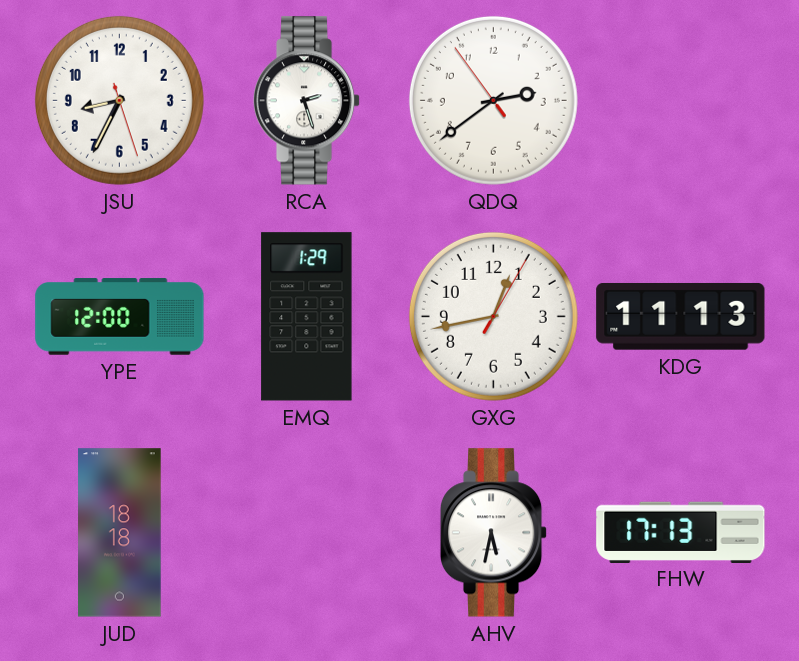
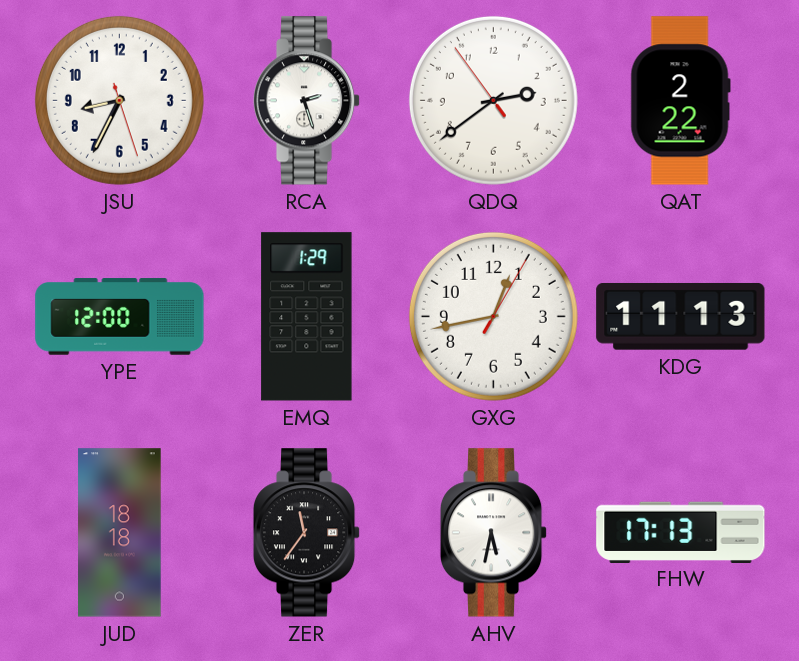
QAT: none -> 2:22
ZER: none -> 11:36
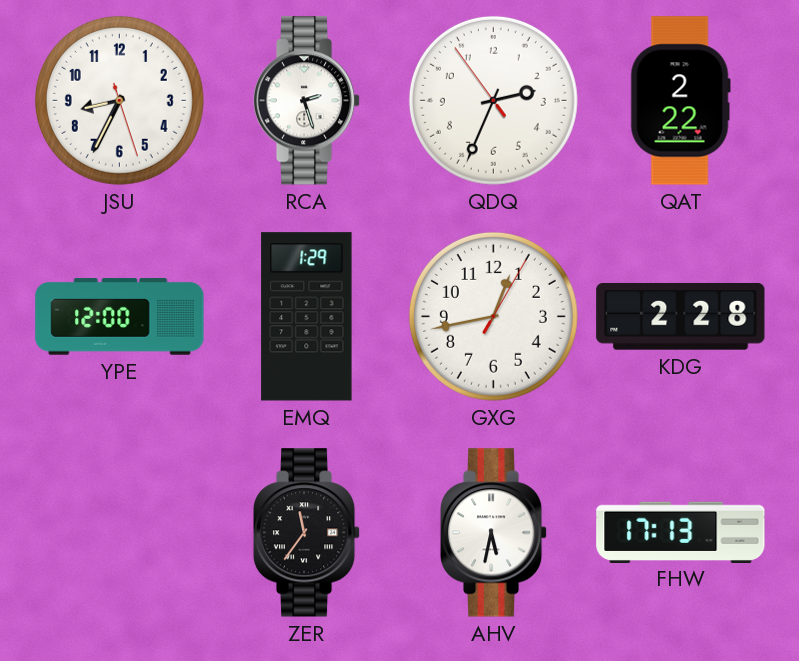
QDQ: 2:38 -> 2:33
KDG: 11:13 -> 2:28
JUD: 18:18 -> none
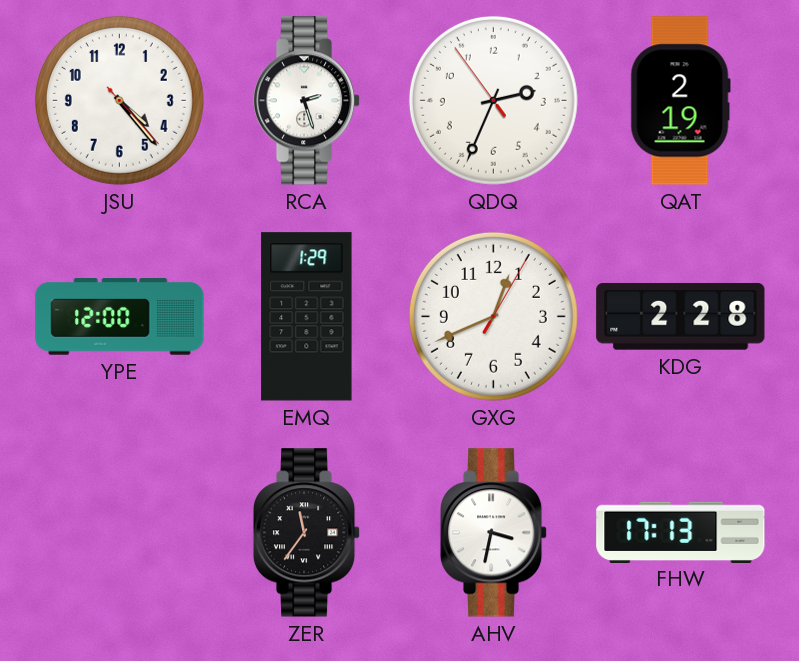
JSU: 8:34 -> 4:23
QAT: 2:22 -> 2:19
GXG: 12:43 -> 12:41
AHV: 5:32 -> 3:32
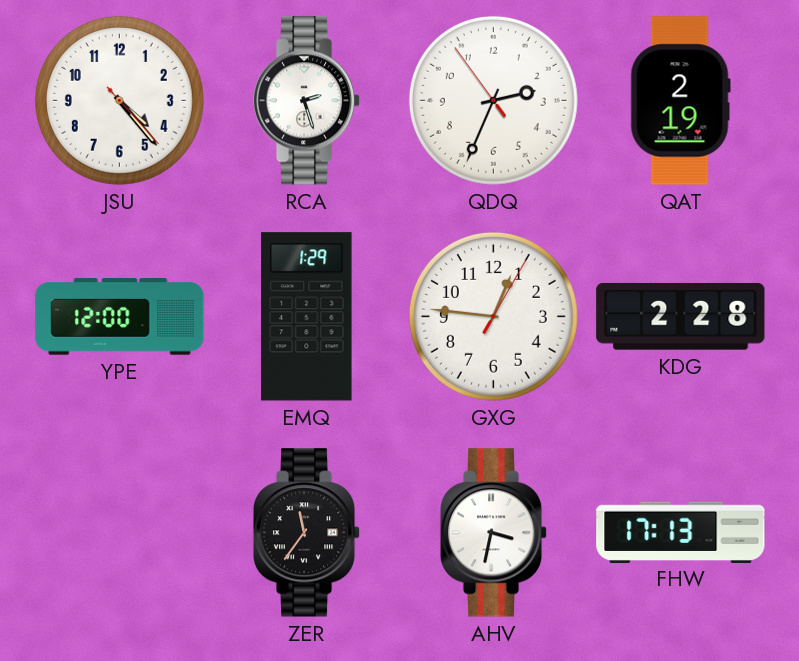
GXG: 12:41 -> 12:46
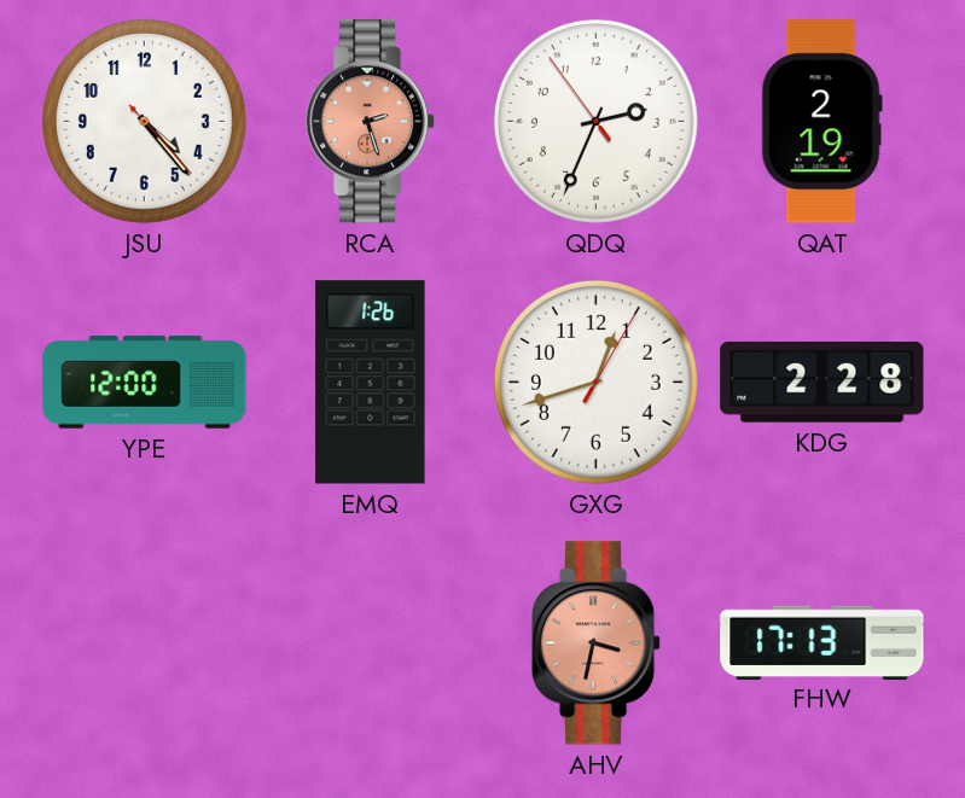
RCA dial: white -> salmon
EMQ: 1:29 -> 1:26
GXG: 12:46 -> 12:42
ZER: 11:36 -> none
AHV dial: white -> salmon
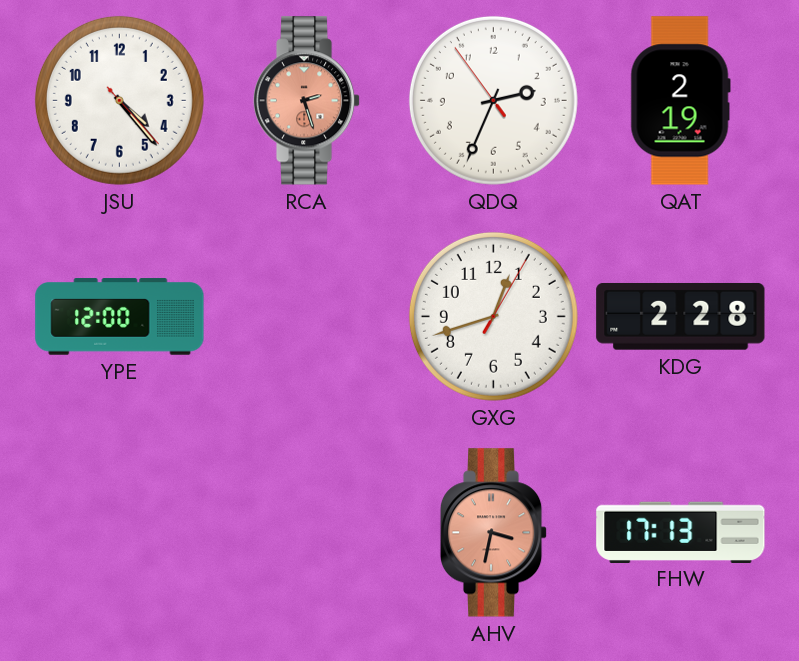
EMQ: 1:26 -> none
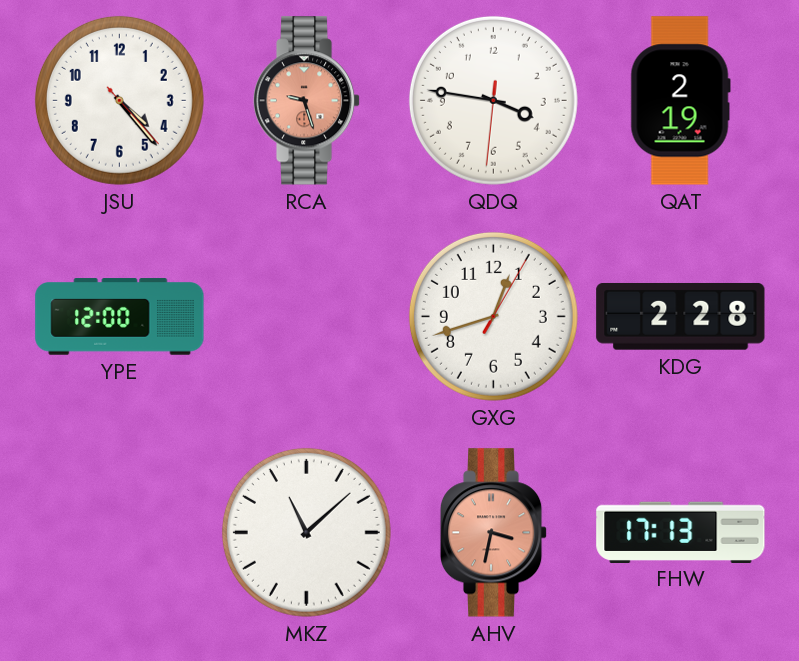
RCA: 2:27 -> 9:27
QDQ: 2:33 -> 3:46
MKZ: none -> 11:08
